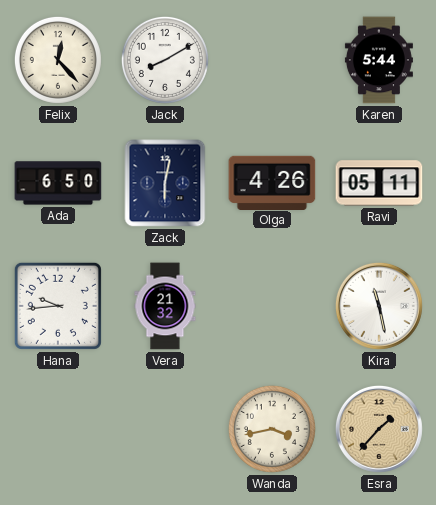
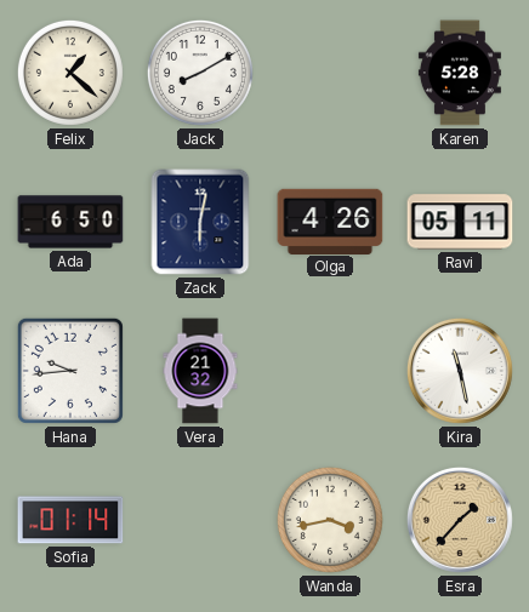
Felix: 12:23 -> 1:22
Karen: 5:44 -> 5:28
Sofia: none -> 01:14
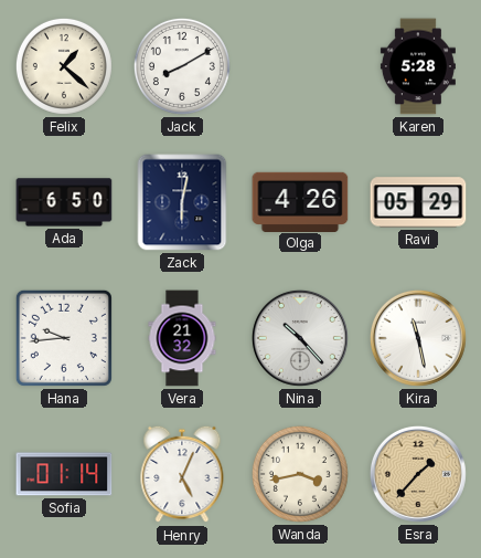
Ravi: 05:11 -> 05:29
Nina: none -> 10:23
Henry: none -> 5:04
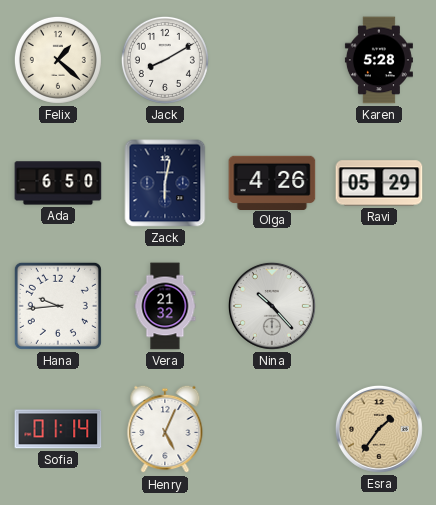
Kira: 11:28 -> none
Wanda: 3:43 -> none
Esra: 1:37 -> 1:36
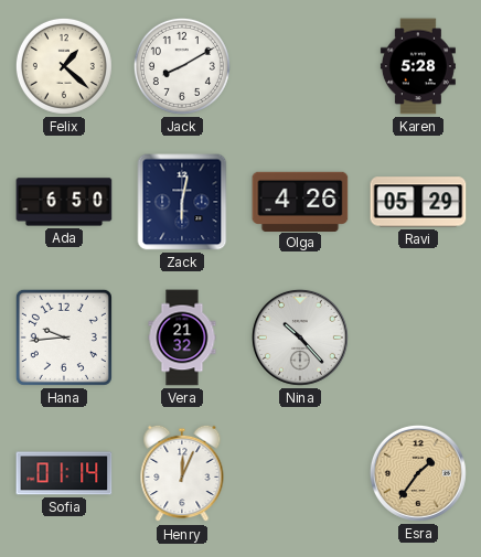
Henry: 5:04 -> 12:04
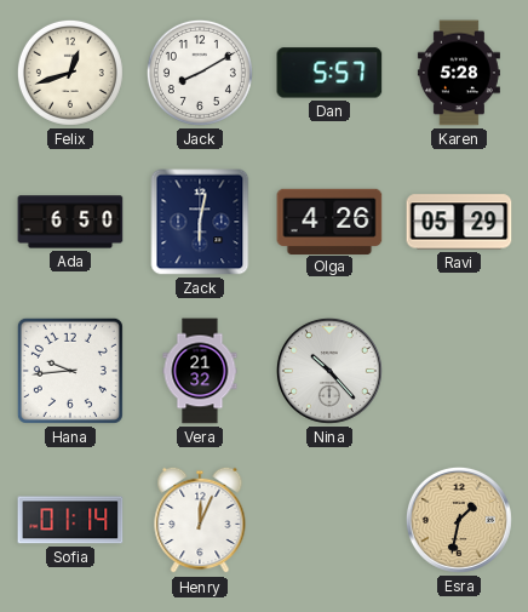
Felix: 1:22 -> 12:42
Dan: none -> 5:57
Esra: 1:36 -> 1:32
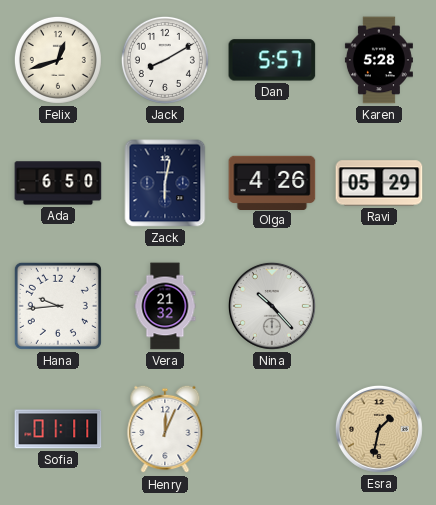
Sofia: 01:14 -> 01:11
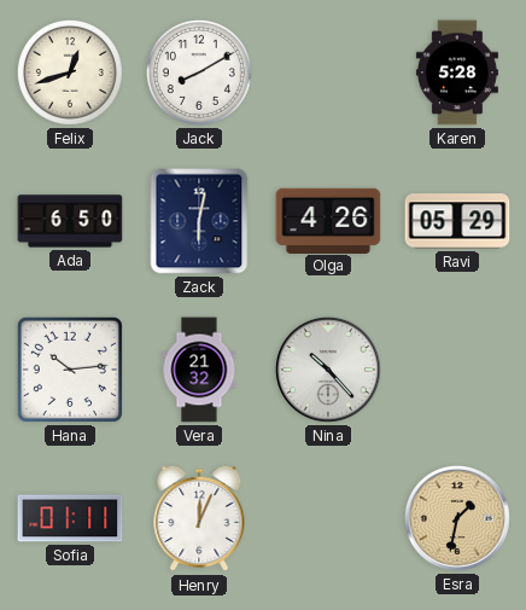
Dan: 5:57 -> none
Hana: 9:44 -> 10:14
